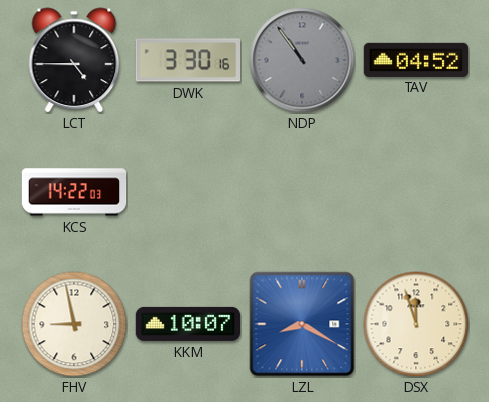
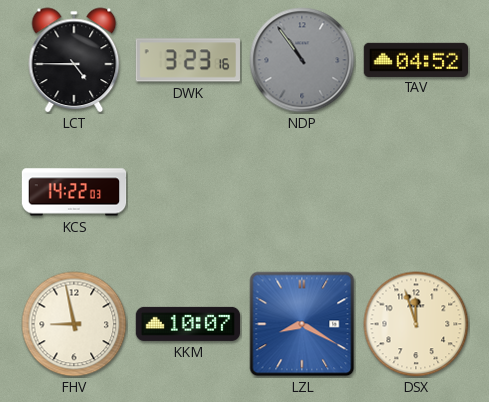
DWK: 3:30 -> 3:23
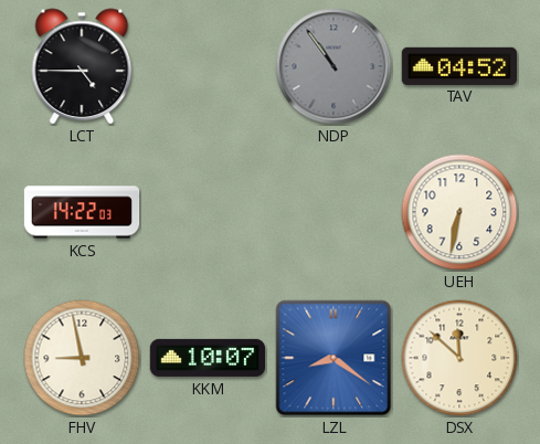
DWK: 3:23 -> none
UEH: none -> 6:32
LZL: 8:20 -> 8:21
DSX: 11:57 -> 11:52
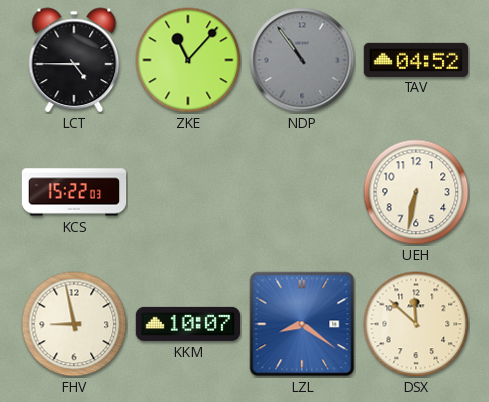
ZKE: none -> 11:07
KCS: 14:22 -> 15:22
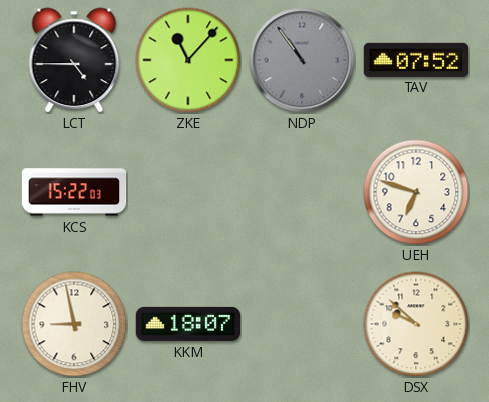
TAV: 04:52 -> 07:52
UEH: 6:32 -> 6:48
KKM: 10:07 -> 18:07
LZL: 8:21 -> none
DSX: 11:52 -> 9:52
